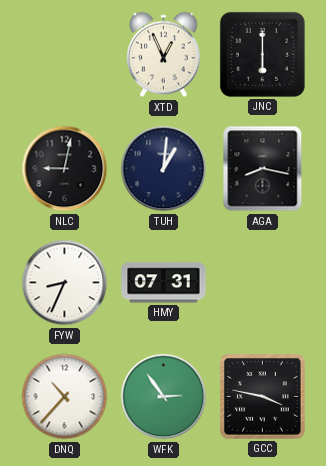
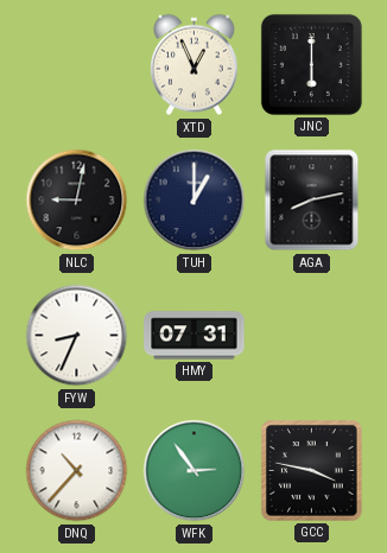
TUH: 1:01 -> 1:00
AGA: 8:17 -> 8:13
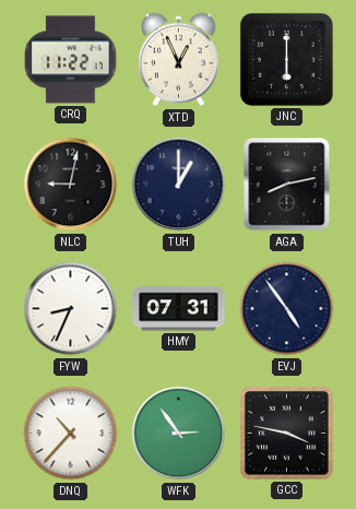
CRQ: none -> 11:22
EVJ: none -> 4:54
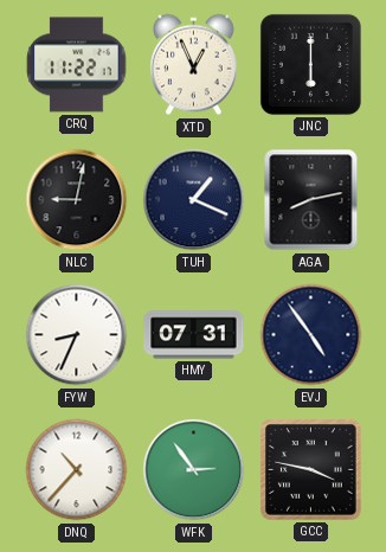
TUH: 1:00 -> 1:19
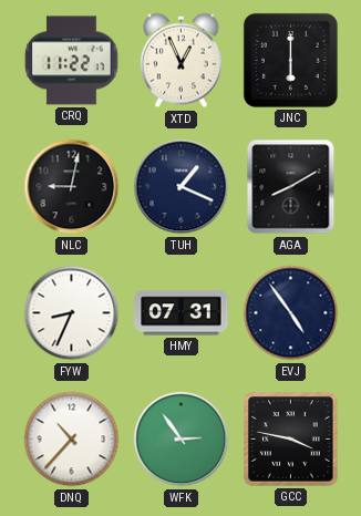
AGA: 8:13 -> 8:10
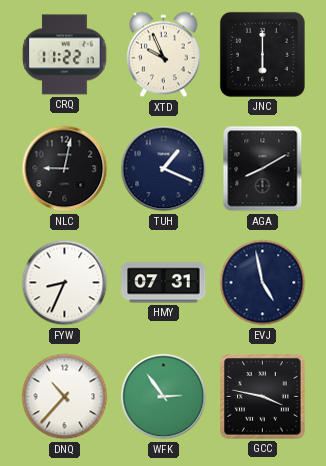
XTD: 12:56 -> 9:56
EVJ: 4:54 -> 4:58
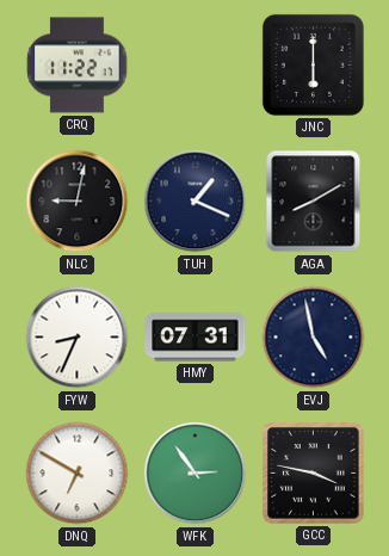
XTD: 9:56 -> none
DNQ: 10:37 -> 6:50
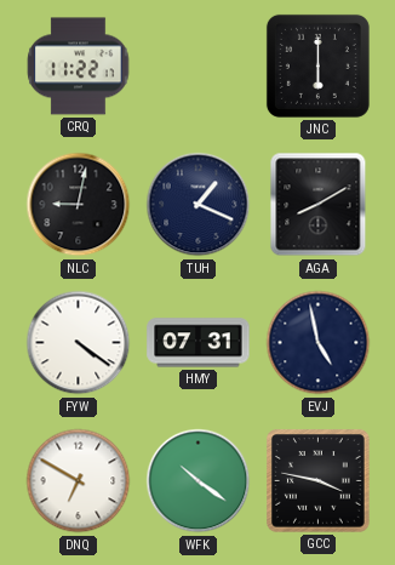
FYW: 8:34 -> 4:21
WFK: 2:54 -> 10:21
